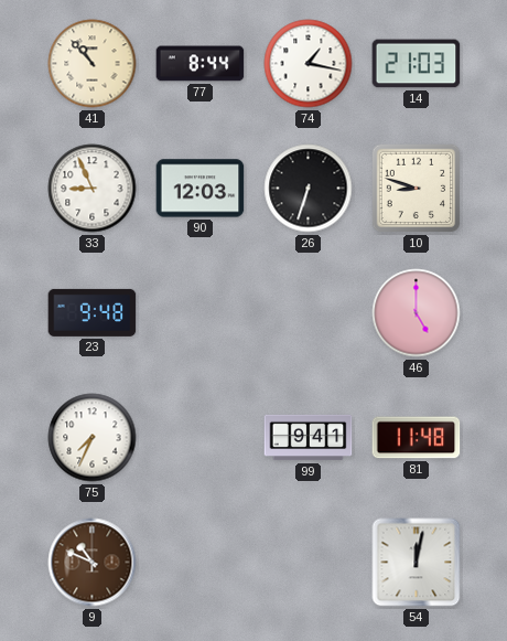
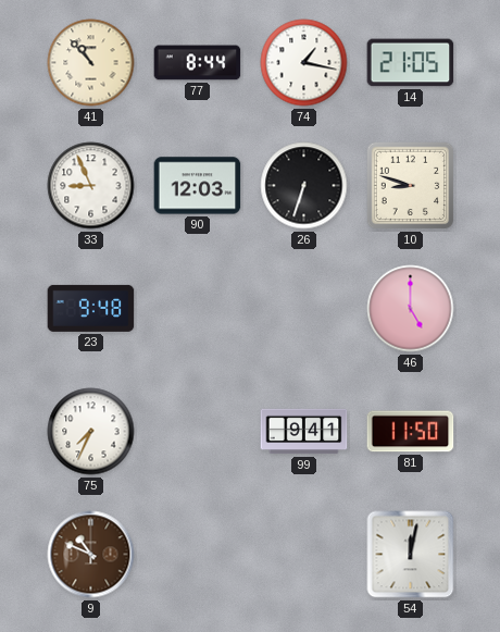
14: 21:03 -> 21:05
81: 11:48 -> 11:50
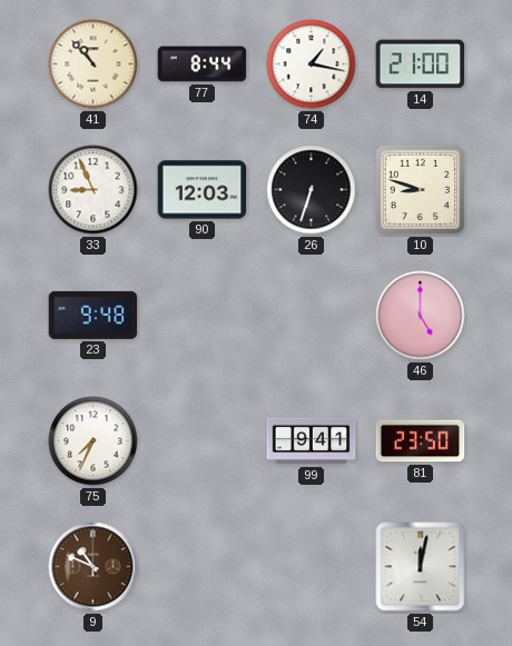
14: 21:05 -> 21:00
81: 11:50 -> 23:50
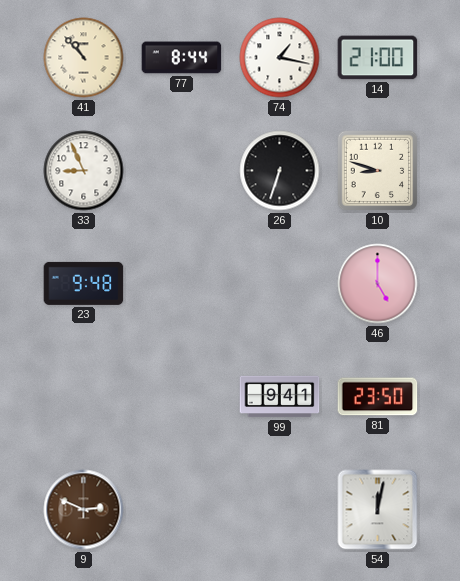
90: 12:03 -> none
75: 7:34 -> none
9: 10:49 -> 2:49
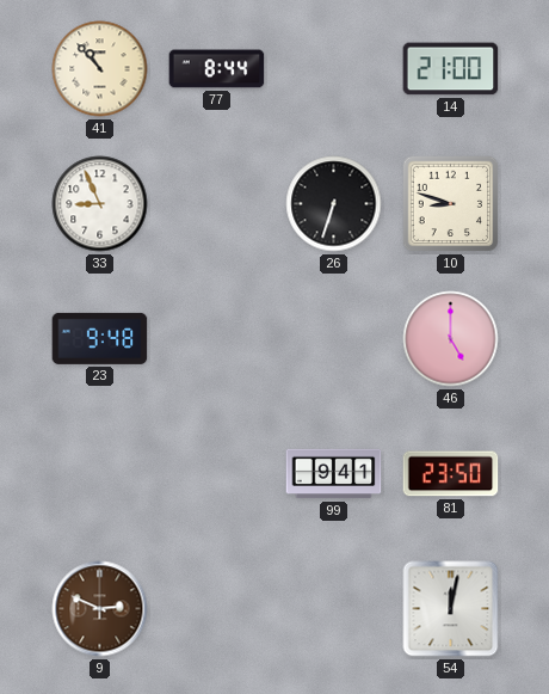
74: 1:17 -> none
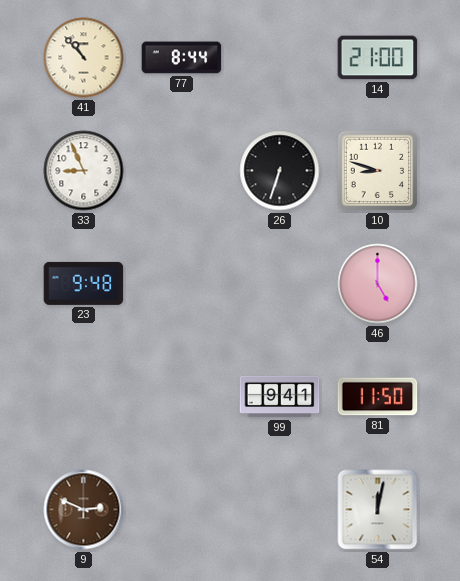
81: 23:50 -> 11:50
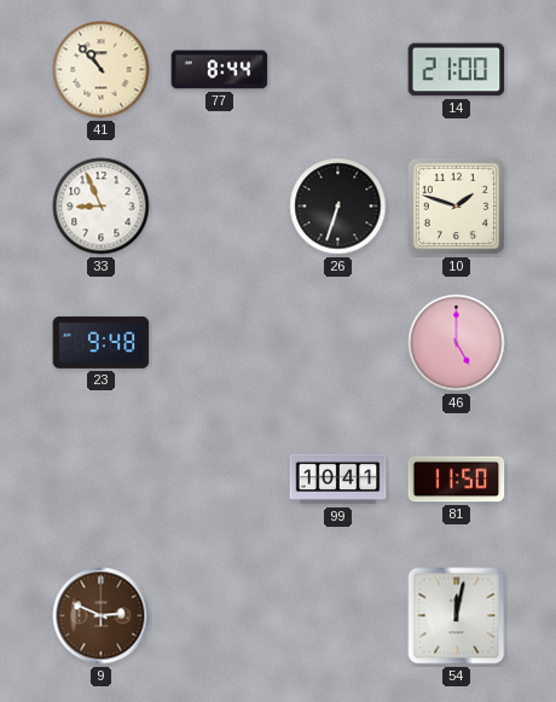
10: 8:48 -> 1:48
99: 9:41 -> 10:41
